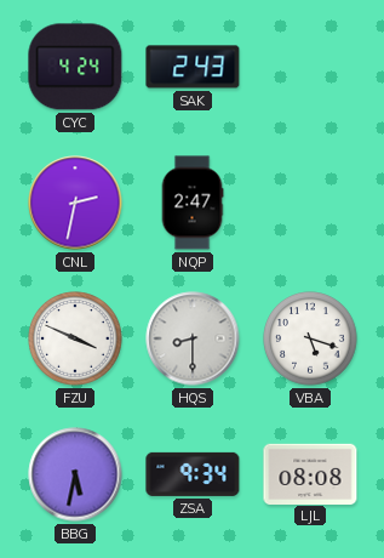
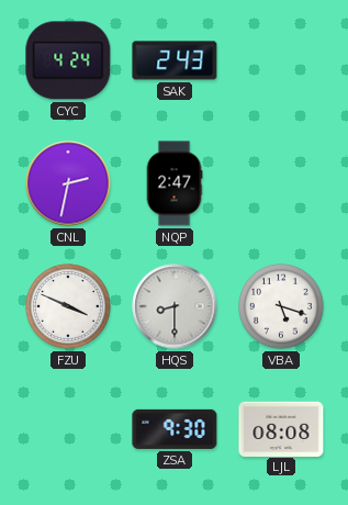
BBG: 5:32 -> none
ZSA: 9:34 -> 9:30
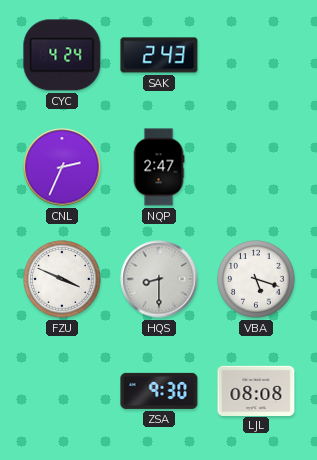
CNL: 2:32 -> 2:34
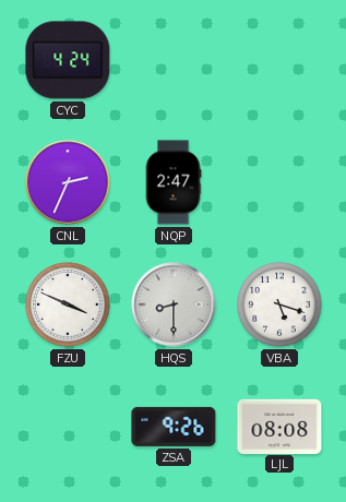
SAK: 2:43 -> none
ZSA: 9:30 -> 9:26
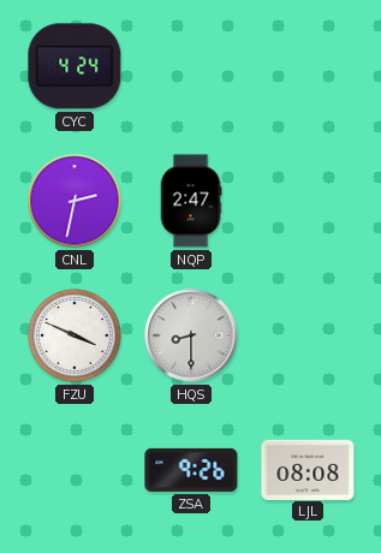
CNL: 2:34 -> 2:32
VBA: 5:18 -> none
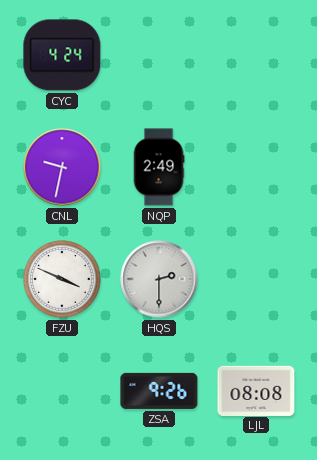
CNL: 2:32 -> 9:32
NQP: 2:47 -> 2:49
HQS: 8:30 -> 2:30
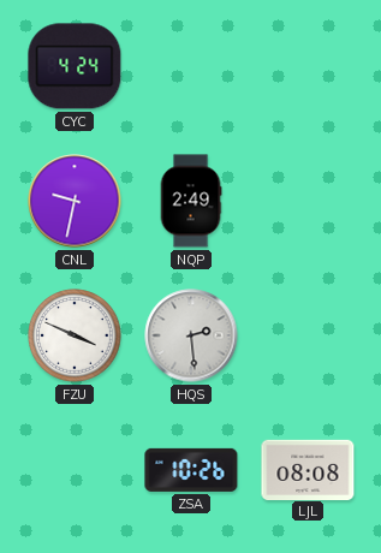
HQS: 2:30 -> 2:29
ZSA: 9:26 -> 10:26
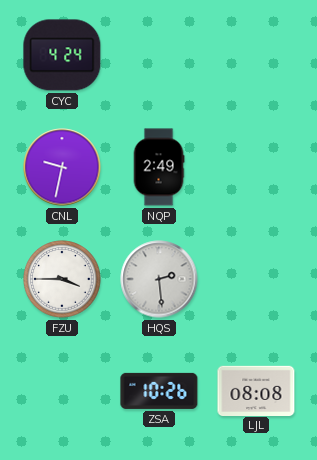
FZU: 3:49 -> 3:45
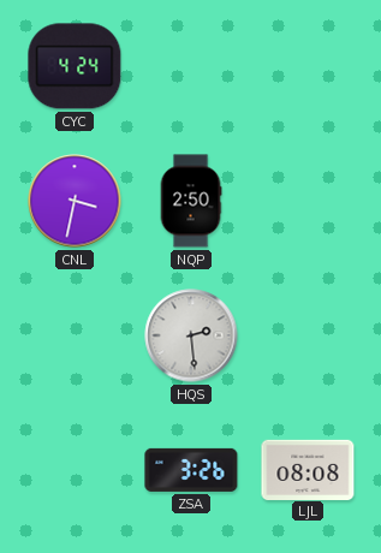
CNL: 9:32 -> 3:32
NQP: 2:49 -> 2:50
FZU: 3:45 -> none
ZSA: 10:26 -> 3:26
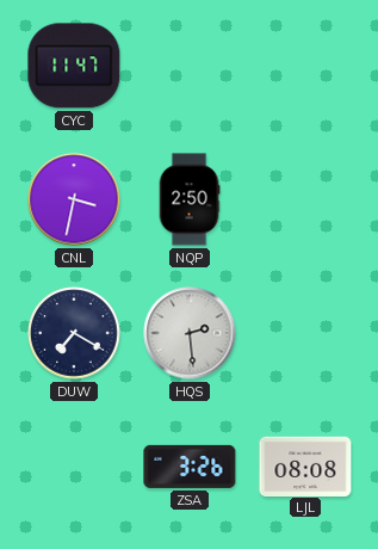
CYC: 4:24 -> 11:47
DUW: none -> 7:20
